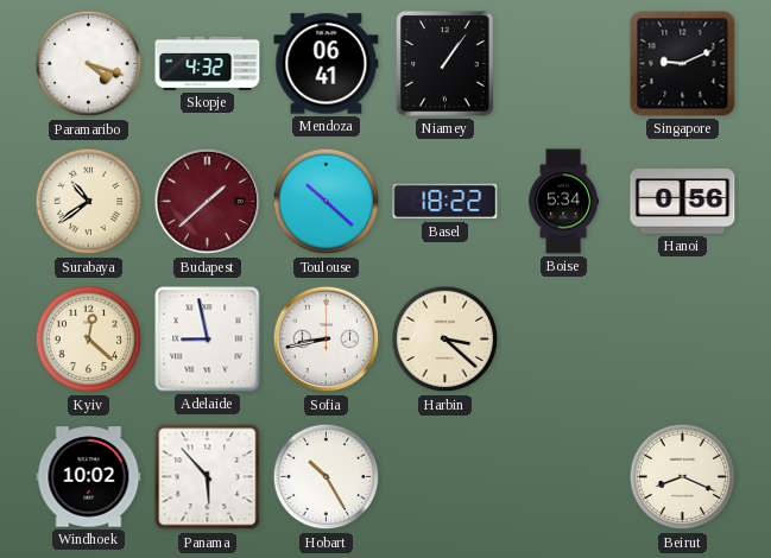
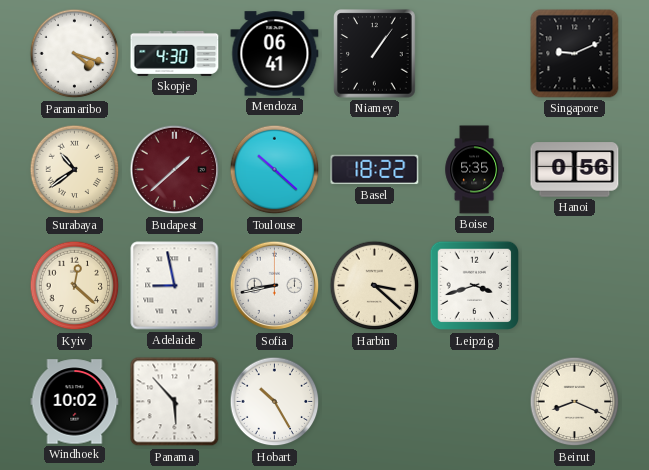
Skopje: 4:32 -> 4:30
Boise: 5:34 -> 5:35
Leipzig: none -> 3:42
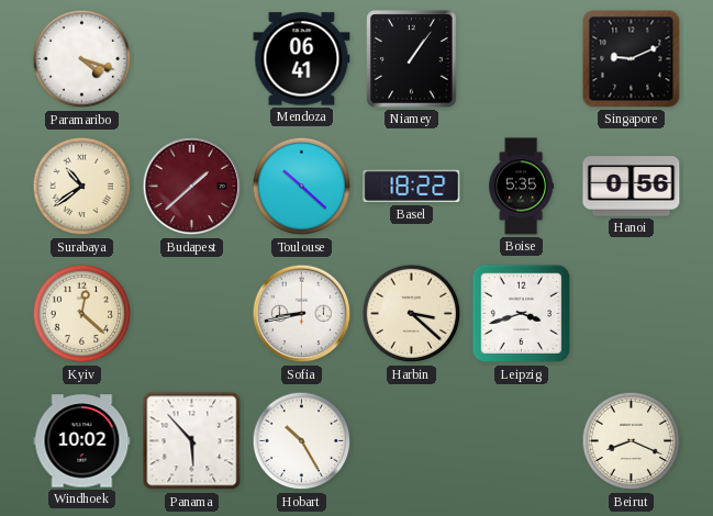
Skopje: 4:30 -> none
Adelaide: 8:58 -> none
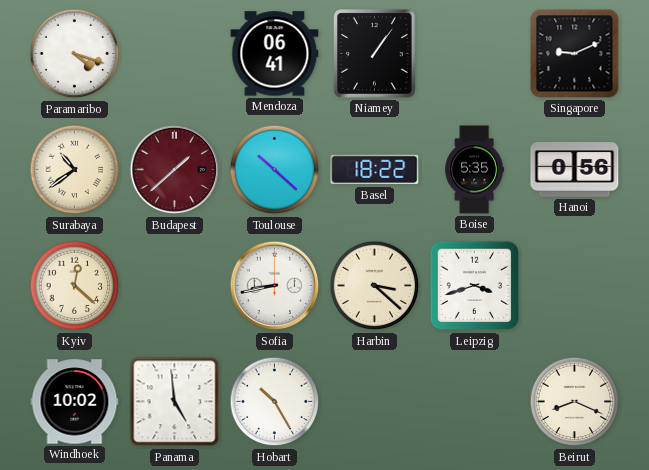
Panama: 5:53 -> 4:59
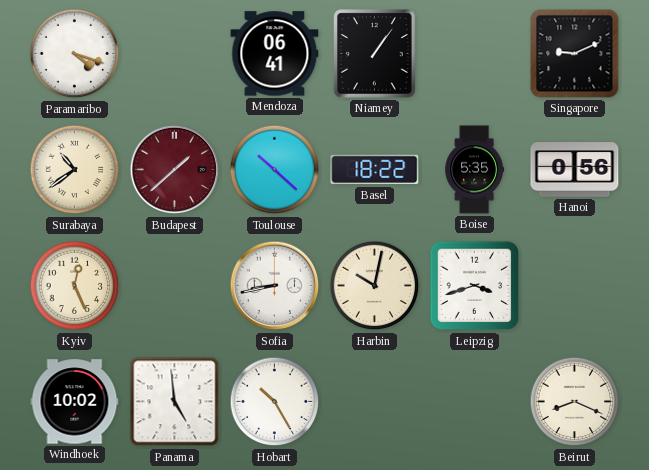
Kyiv: 12:22 -> 12:26
Harbin: 3:22 -> 10:02
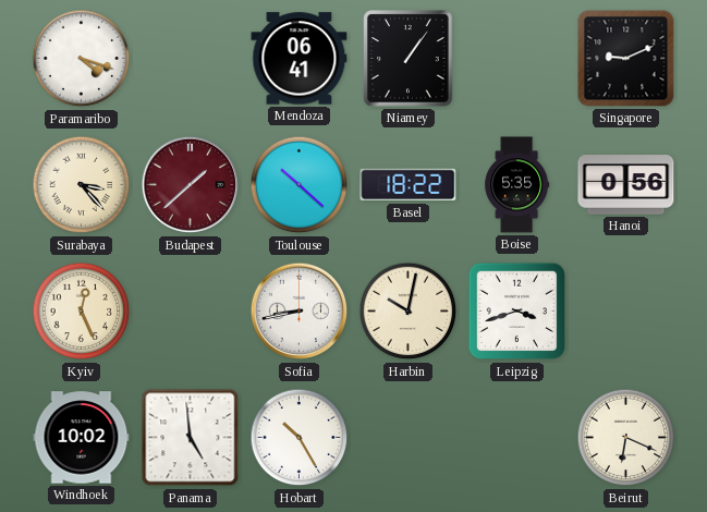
Surabaya: 10:39 -> 3:23
Beirut: 8:19 -> 6:19
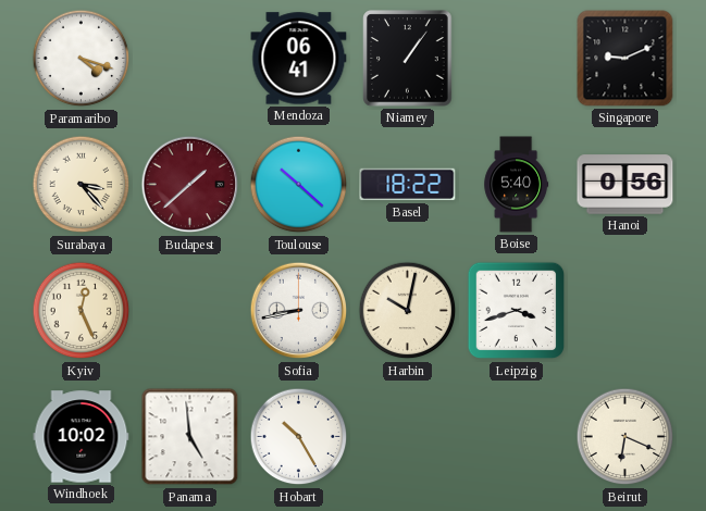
Boise: 5:35 -> 5:40
